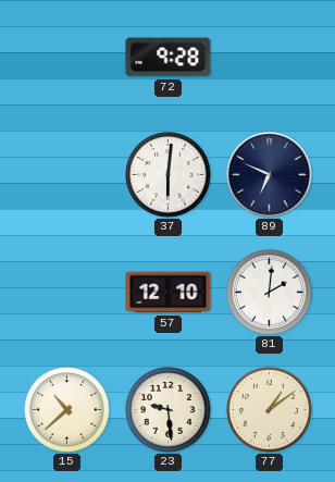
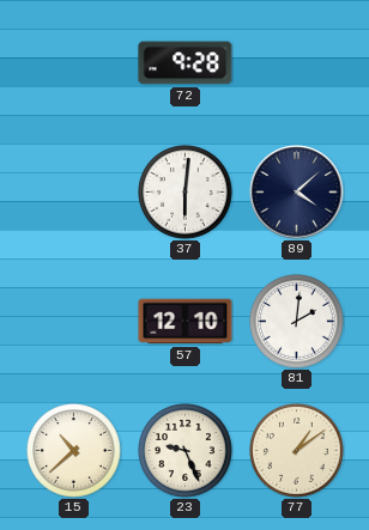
89: 6:49 -> 4:08
23: 9:29 -> 9:26
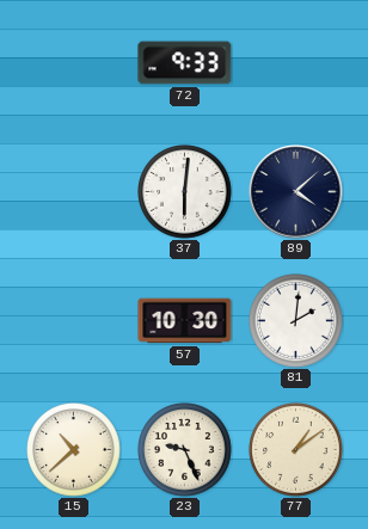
72: 9:28 -> 9:33
57: 12:10 -> 10:30
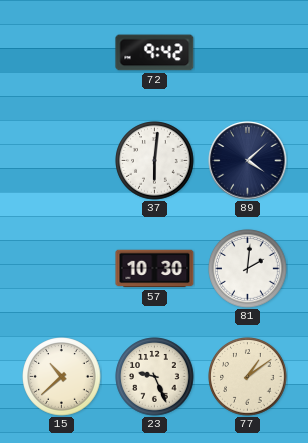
72: 9:33 -> 9:42
